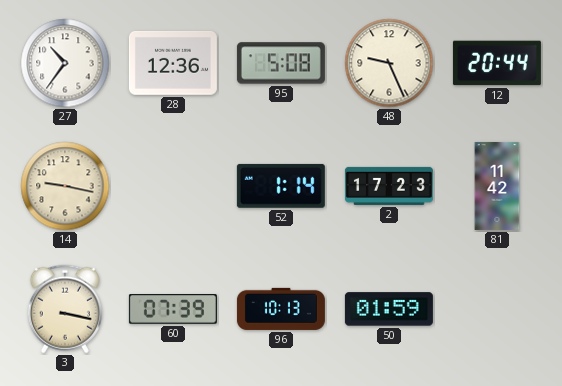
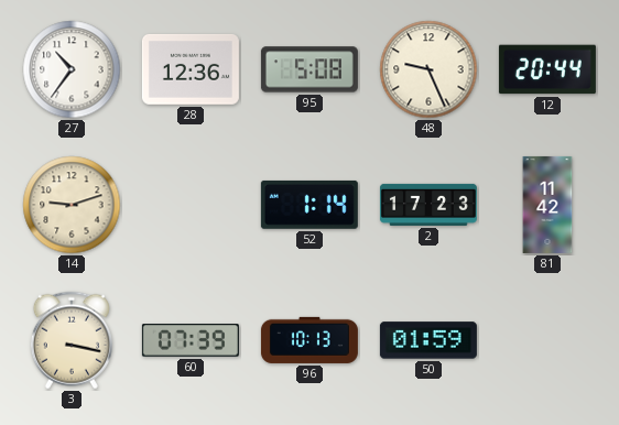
14: 9:17 -> 9:12
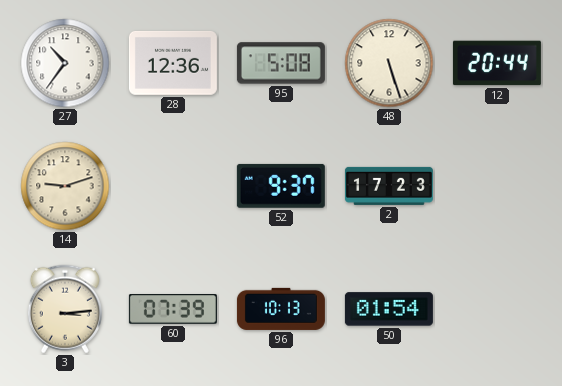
48: 9:26 -> 5:27
52: 1:14 -> 9:37
81: 11:42 -> none
3: 3:17 -> 3:14
50: 01:59 -> 01:54
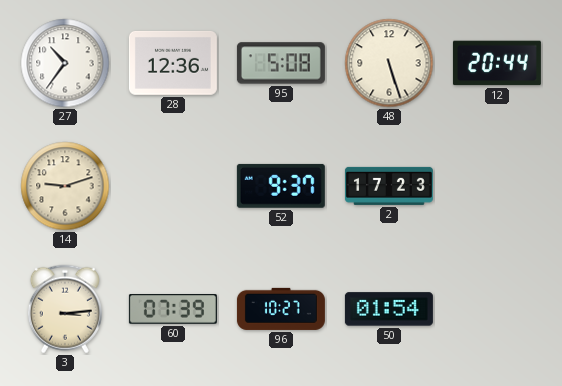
96: 10:13 -> 10:27
